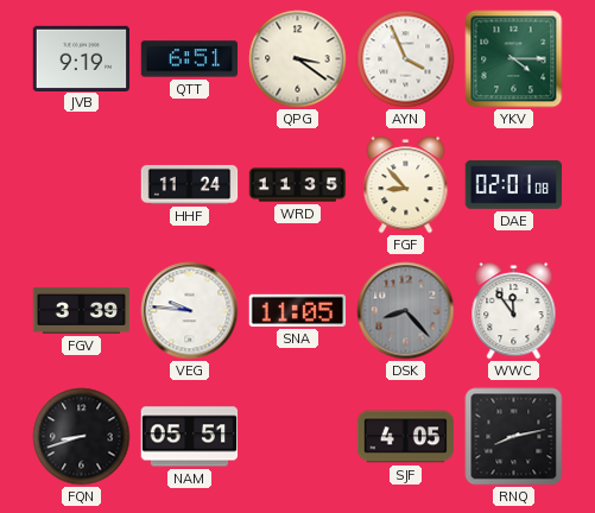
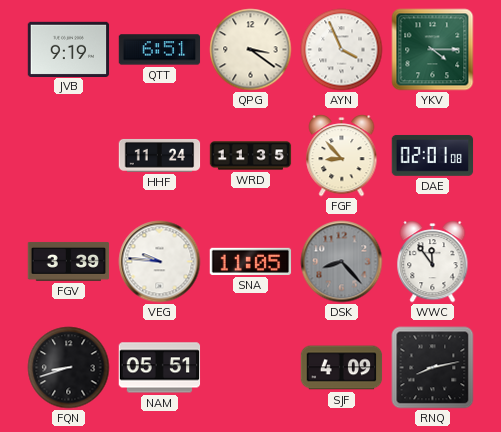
SJF: 4:05 -> 4:09
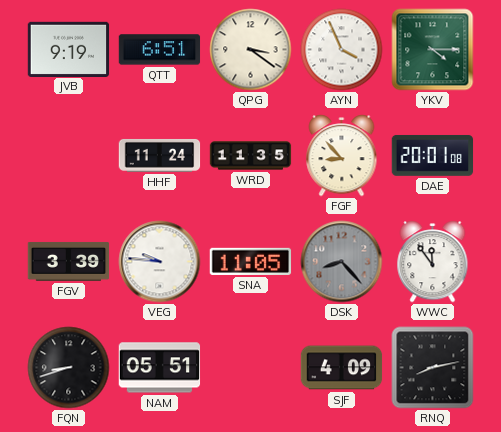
DAE: 02:01 -> 20:01
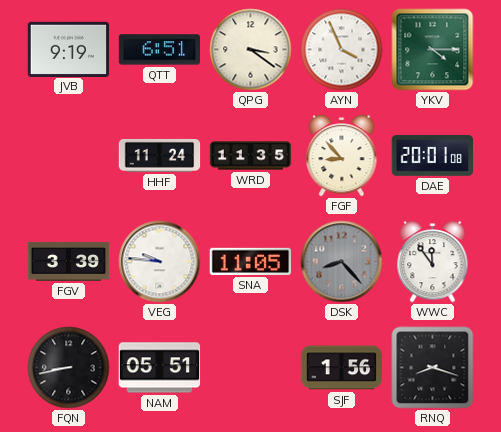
FQN: 8:42 -> 8:43
SJF: 4:09 -> 1:56
RNQ: 8:13 -> 8:18
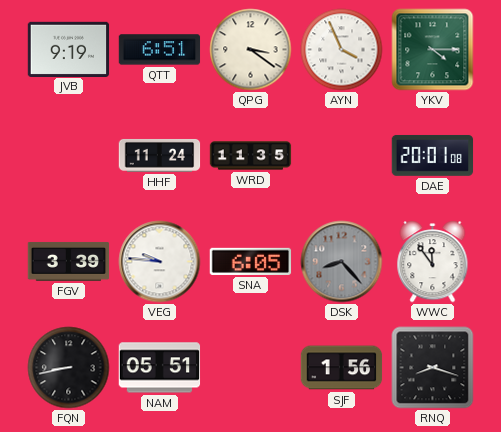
FGF: 8:53 -> none
SNA: 11:05 -> 6:05
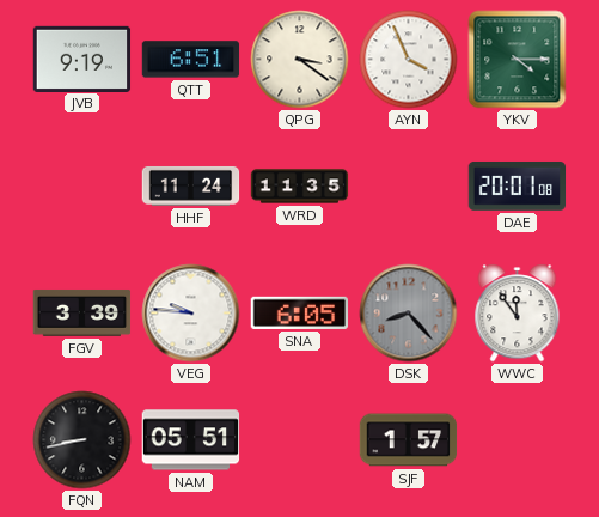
SJF: 1:56 -> 1:57
RNQ: 8:18 -> none
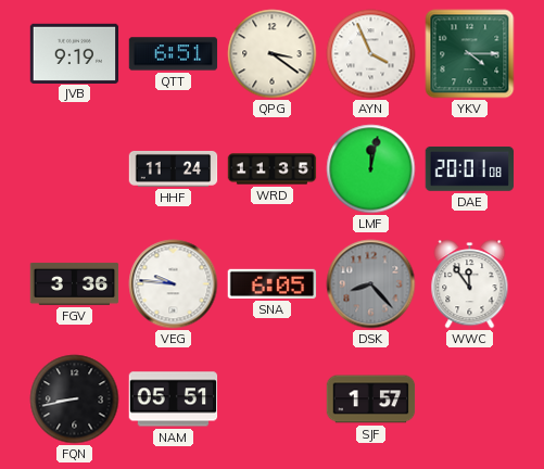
LMF: none -> 12:02
FGV: 3:39 -> 3:36
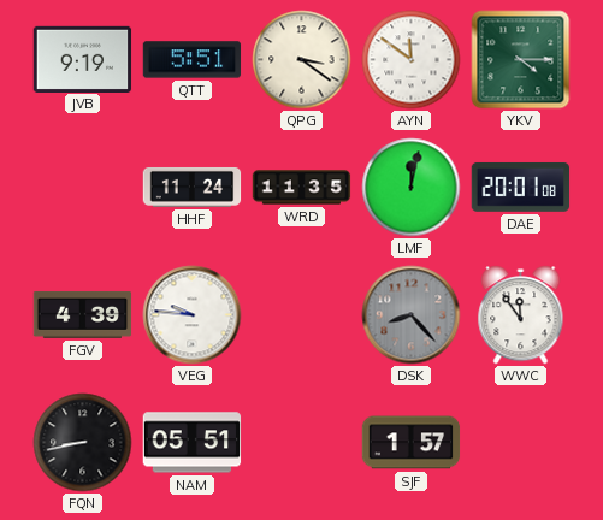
QTT: 6:51 -> 5:51
AYN: 3:56 -> 11:51
FGV: 3:36 -> 4:39
SNA: 6:05 -> none
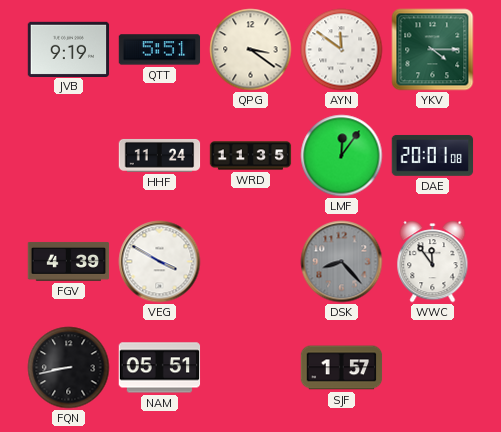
LMF: 12:02 -> 12:06
VEG: 9:46 -> 3:50
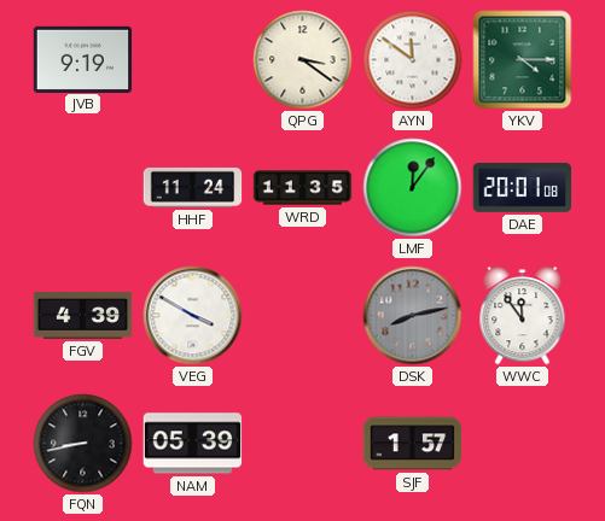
QTT: 5:51 -> none
DSK: 8:23 -> 8:13
NAM: 05:51 -> 05:39
